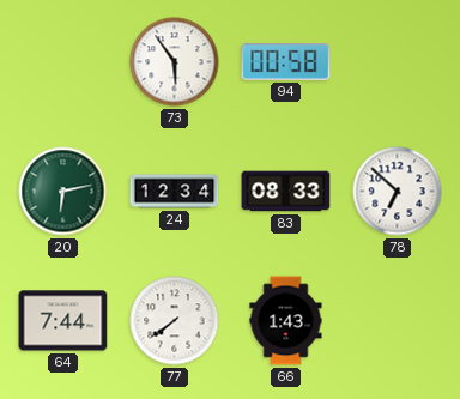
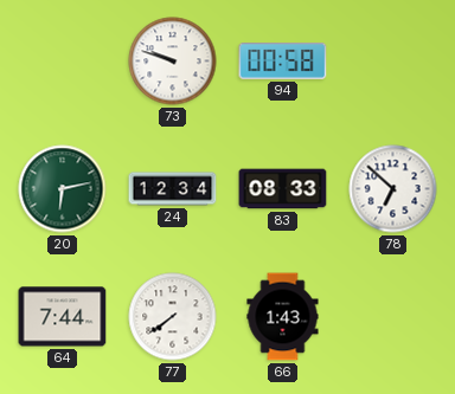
73: 5:54 -> 9:48
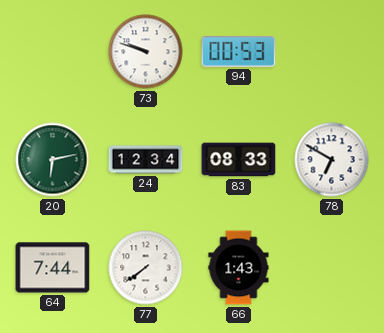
94: 00:58 -> 00:53
78: 6:52 -> 6:50
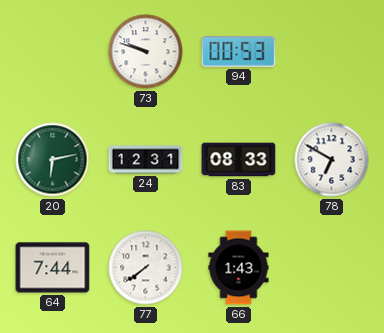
24: 12:34 -> 12:31
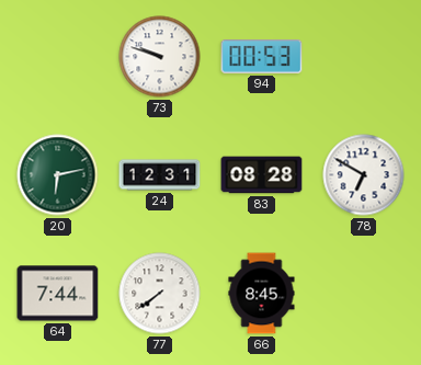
83: 08:33 -> 08:28
66: 1:43 -> 8:45
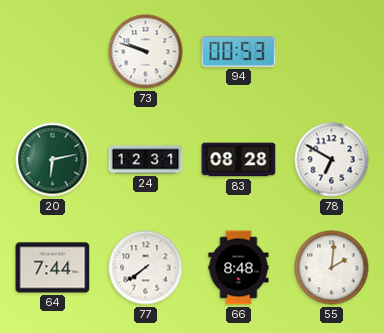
66: 8:45 -> 8:48
55: none -> 2:01
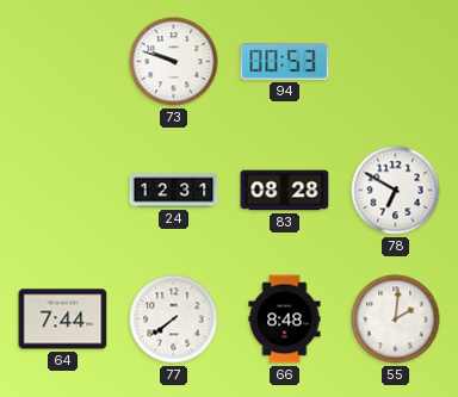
20: 6:13 -> none
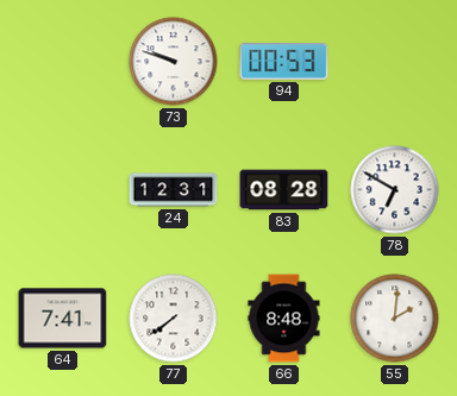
64: 7:44 -> 7:41
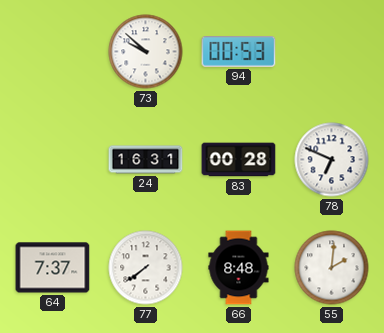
73: 9:48 -> 9:52
24: 12:31 -> 16:31
83: 08:28 -> 00:28
78: 6:50 -> 6:49
64: 7:41 -> 7:37
